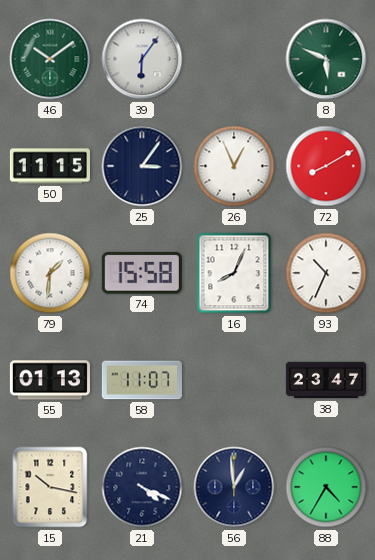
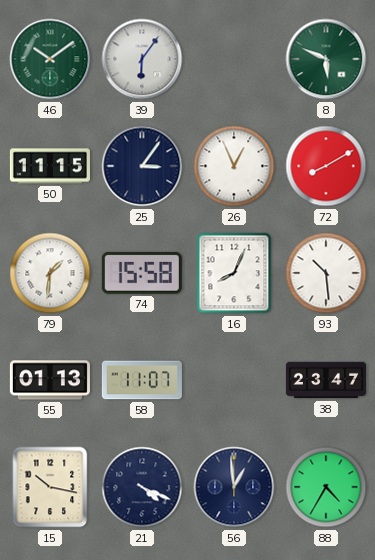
93: 10:34 -> 10:29
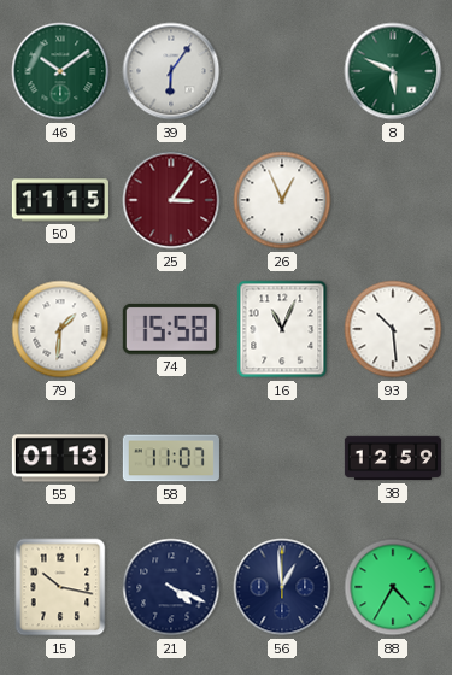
25 dial: navy -> burgundy
72: 8:10 -> none
16: 8:04 -> 11:04
38: 23:47 -> 12:59
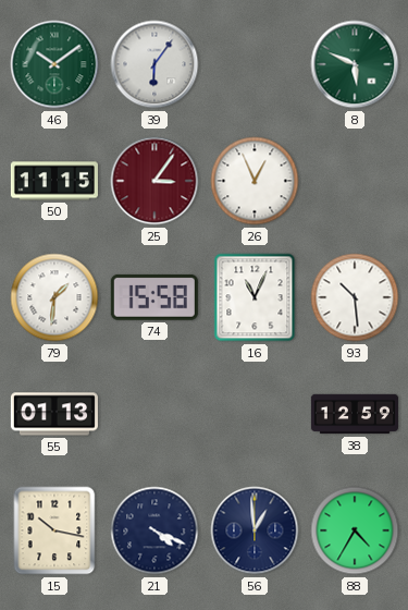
58: 11:07 -> none
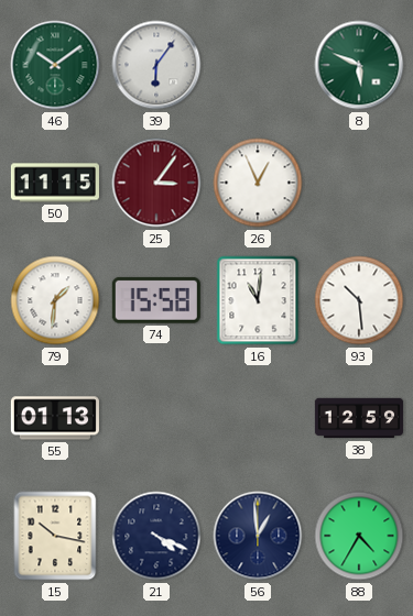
16: 11:04 -> 11:01
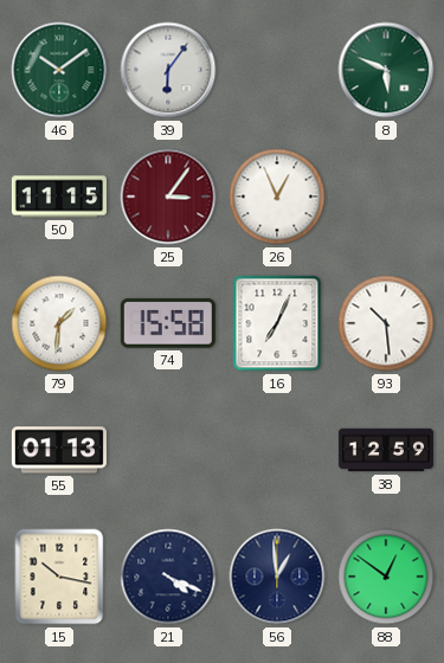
16: 11:01 -> 7:04
88: 4:35 -> 12:51
